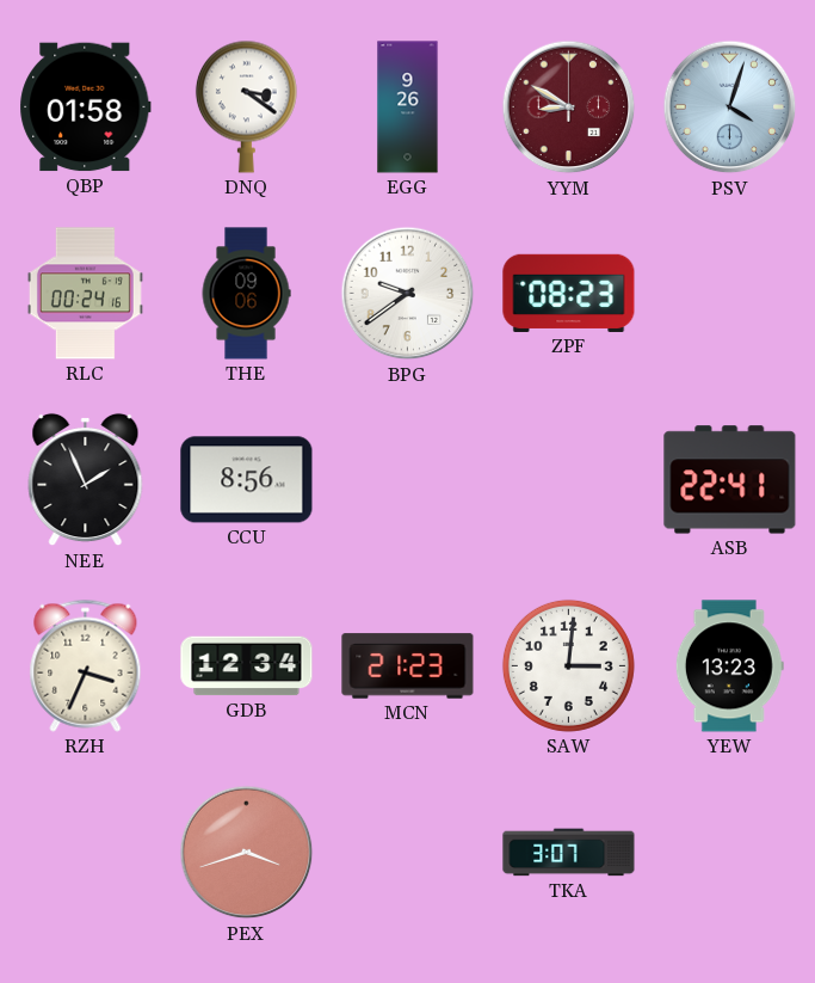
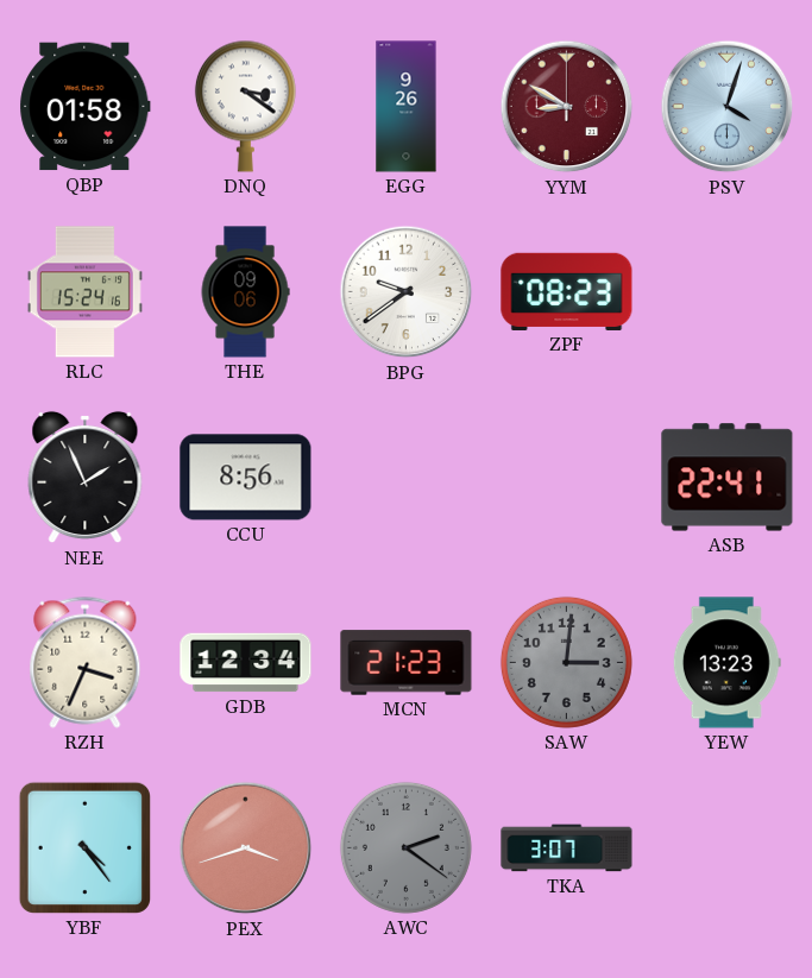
RLC: 00:24 -> 15:24
SAW dial: white -> grey
YBF: none -> 4:24
AWC: none -> 2:21
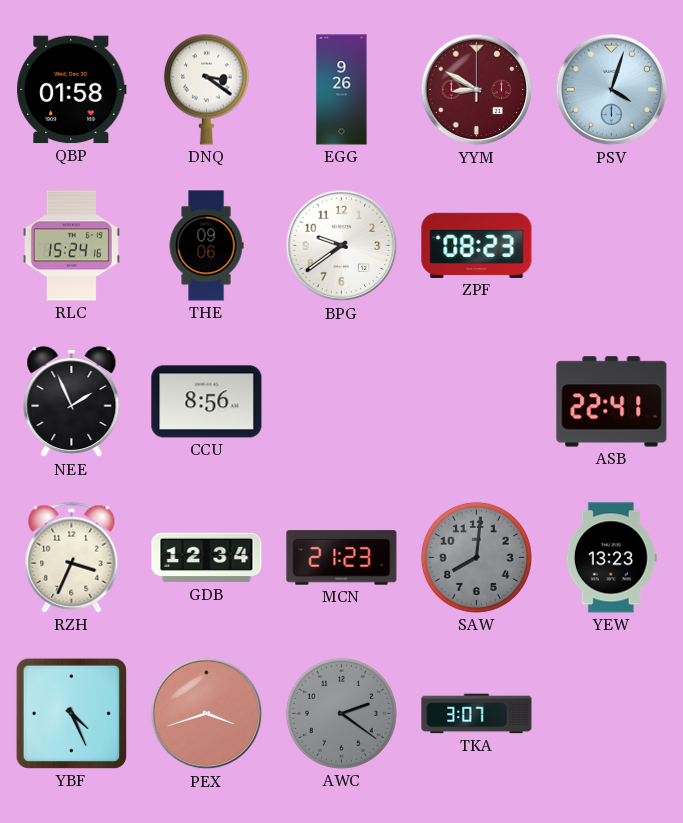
SAW: 3:01 -> 8:01
YBF: 4:24 -> 4:26
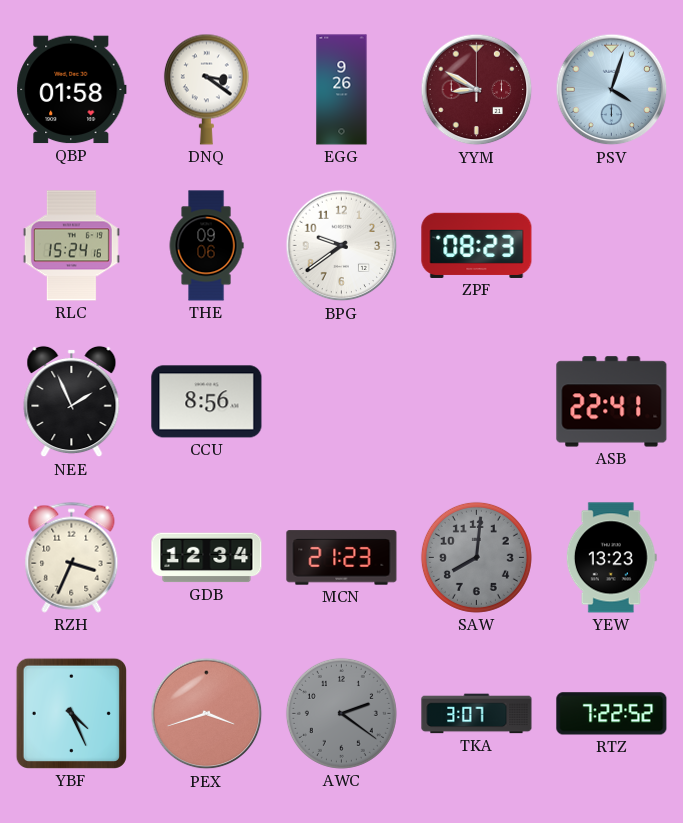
RTZ: none -> 7:22
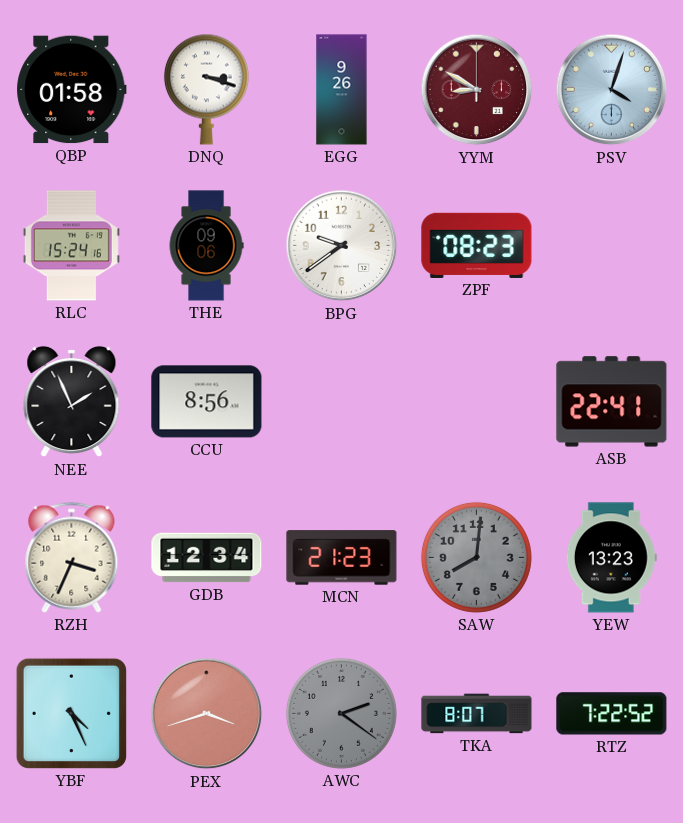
DNQ: 3:21 -> 3:18
TKA: 3:07 -> 8:07
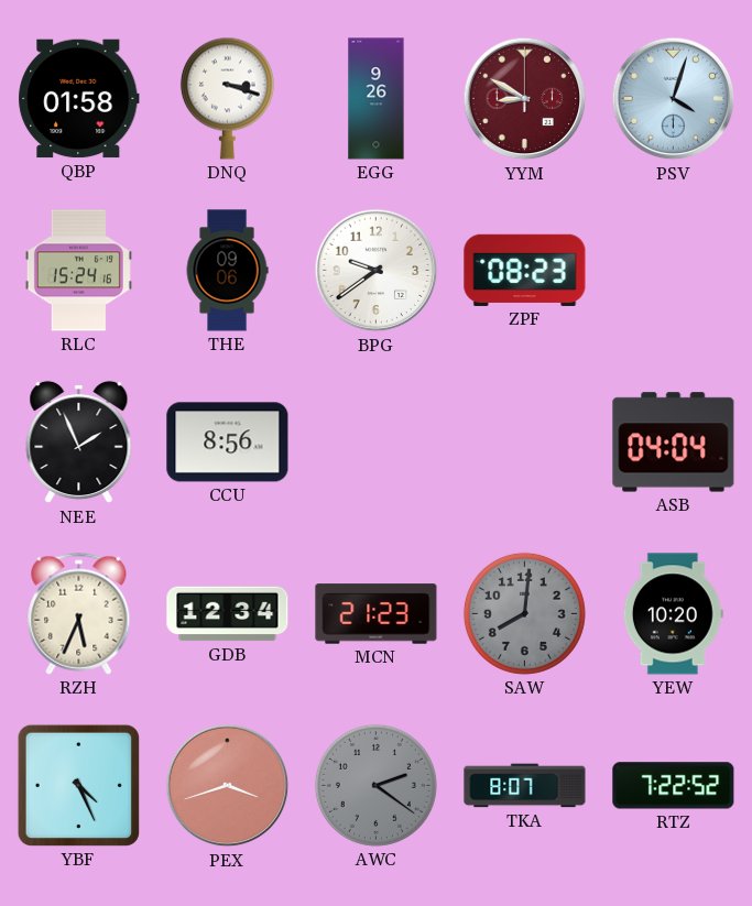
ASB: 22:41 -> 04:04
RZH: 3:34 -> 5:34
YEW: 13:23 -> 10:20
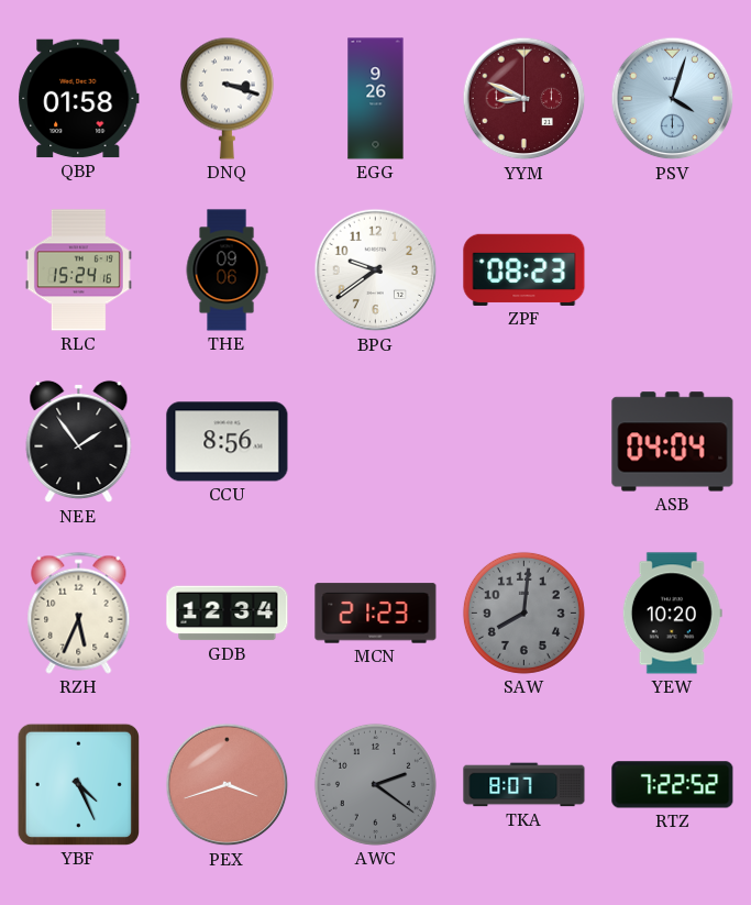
YYM: 8:50 -> 8:49
NEE: 1:56 -> 1:54
